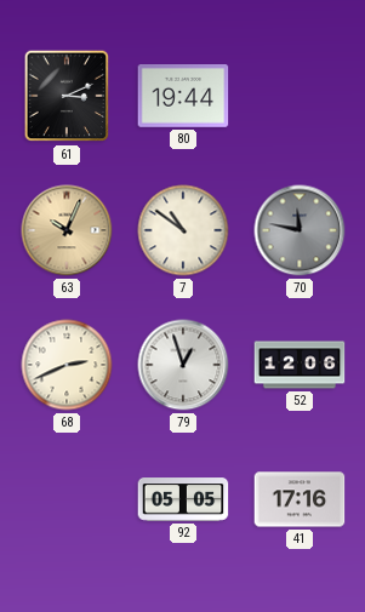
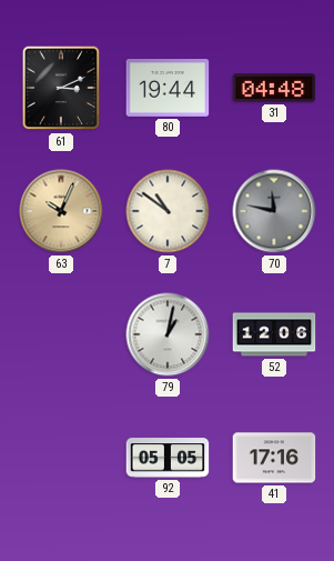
31: none -> 04:48
68: 2:41 -> none
79: 12:57 -> 1:02
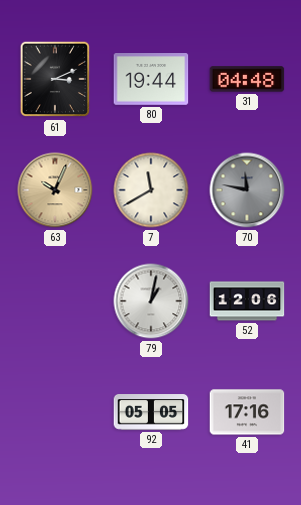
7: 10:51 -> 11:40
